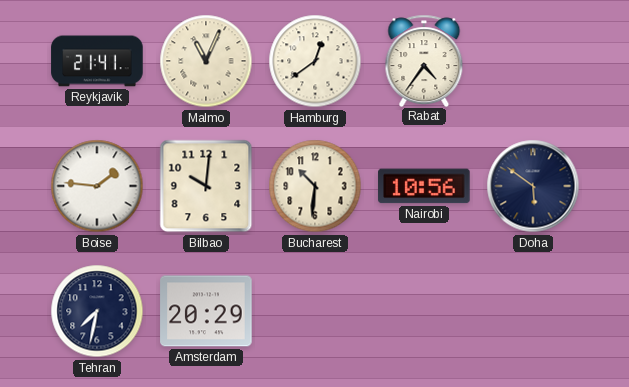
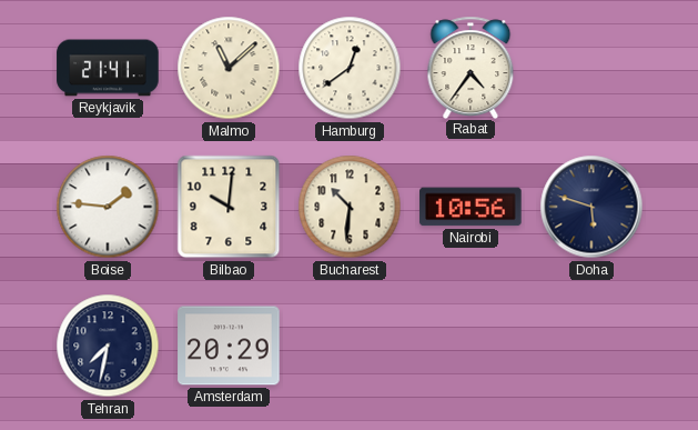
Malmo: 11:04 -> 11:08
Doha: 5:51 -> 5:48
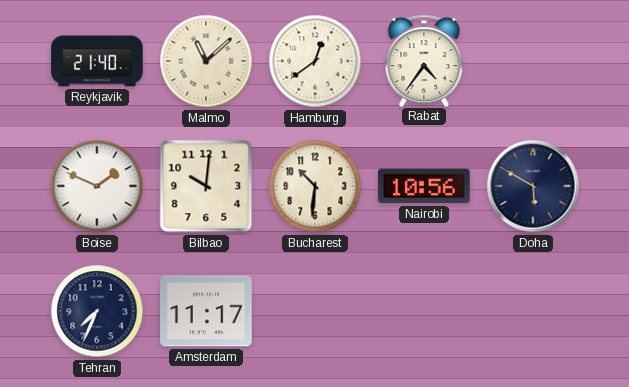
Reykjavik: 21:41 -> 21:40
Boise: 1:46 -> 1:49
Doha: 5:48 -> 5:50
Tehran: 7:32 -> 7:34
Amsterdam: 20:29 -> 11:17
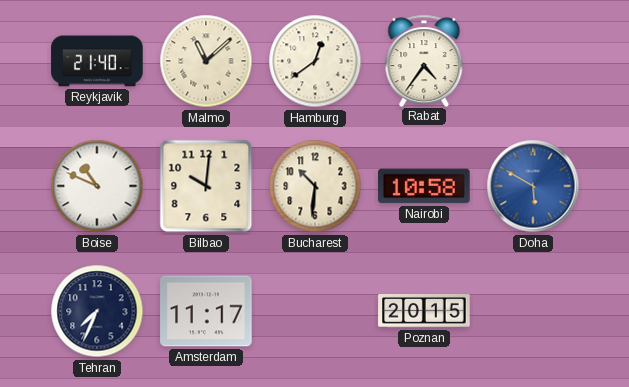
Boise: 1:49 -> 10:49
Nairobi: 10:56 -> 10:58
Doha dial: navy -> blue
Poznan: none -> 20:15
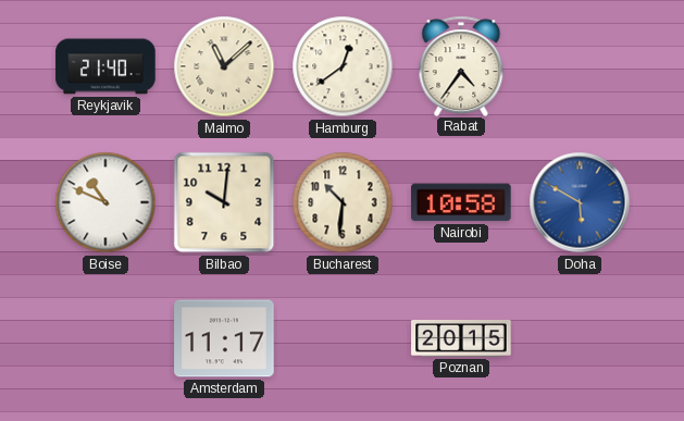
Tehran: 7:34 -> none
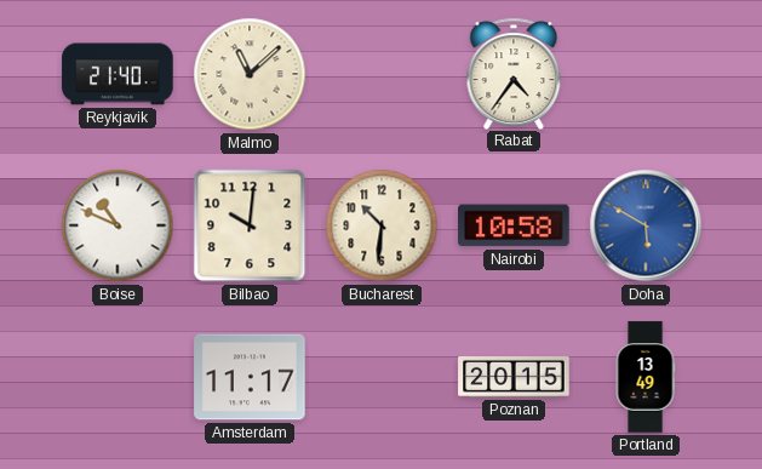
Hamburg: 12:39 -> none
Portland: none -> 13:49
